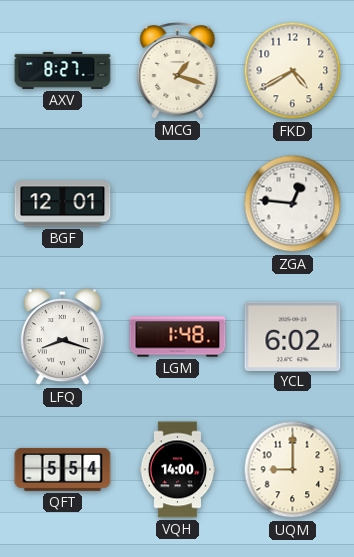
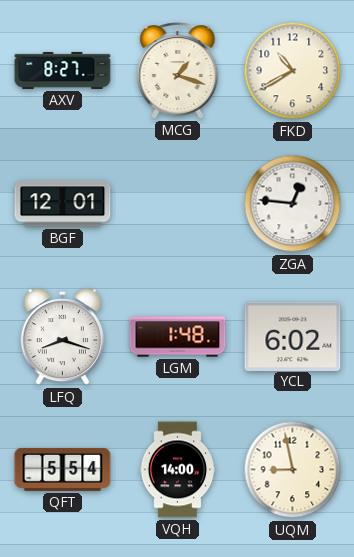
FKD: 4:40 -> 10:40
UQM: 9:00 -> 8:58
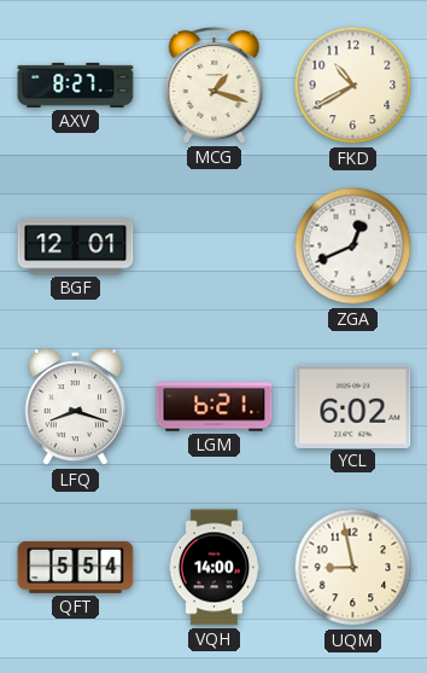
ZGA: 12:46 -> 12:41
LGM: 1:48 -> 6:21
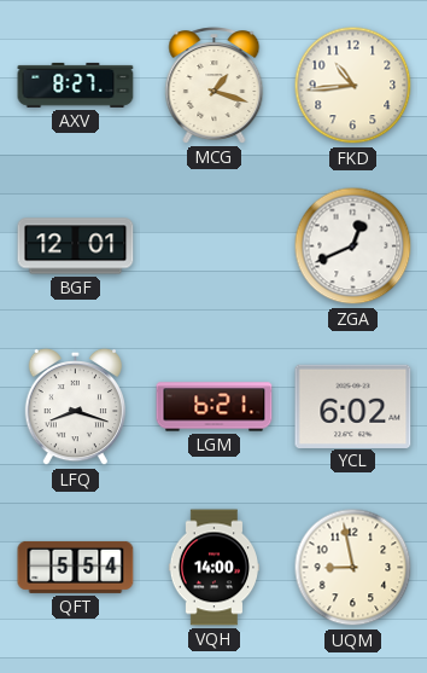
FKD: 10:40 -> 10:44
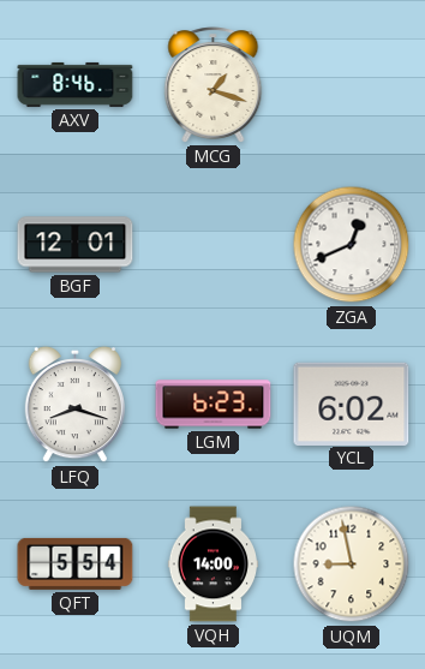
AXV: 8:27 -> 8:46
FKD: 10:44 -> none
LGM: 6:21 -> 6:23
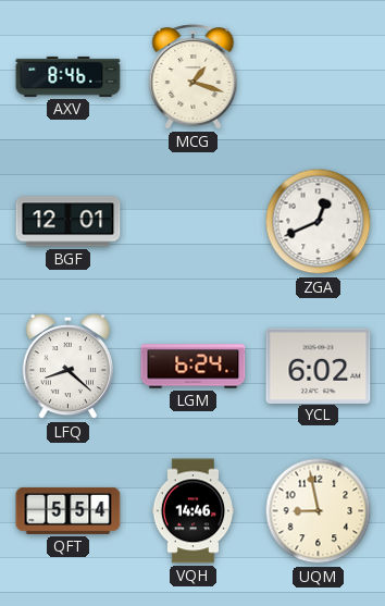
LFQ: 8:18 -> 8:22
LGM: 6:23 -> 6:24
VQH: 14:00 -> 14:46
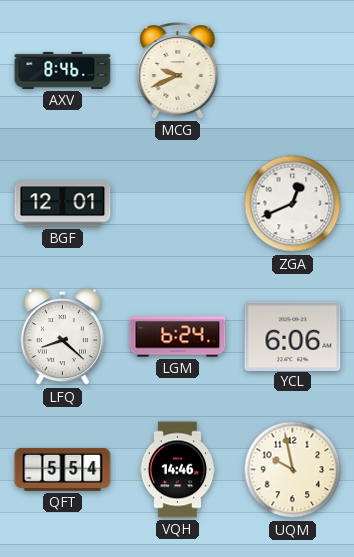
MCG: 1:18 -> 9:41
YCL: 6:02 -> 6:06
UQM: 8:58 -> 9:58
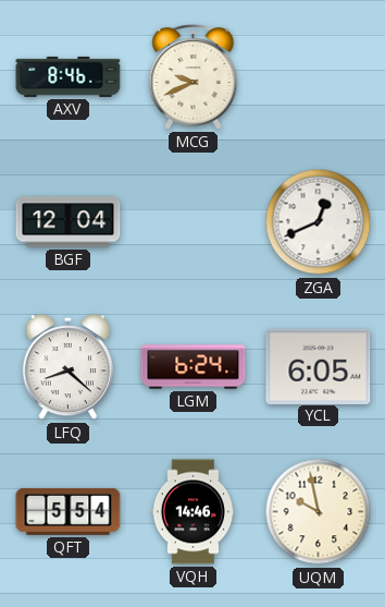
BGF: 12:01 -> 12:04
YCL: 6:06 -> 6:05
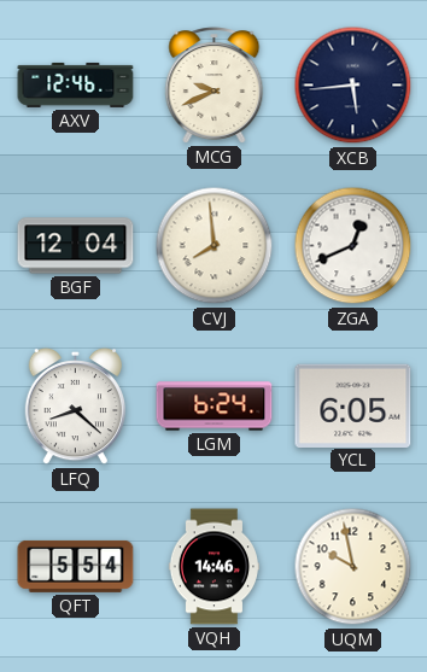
AXV: 8:46 -> 12:46
XCB: none -> 5:44
CVJ: none -> 7:59
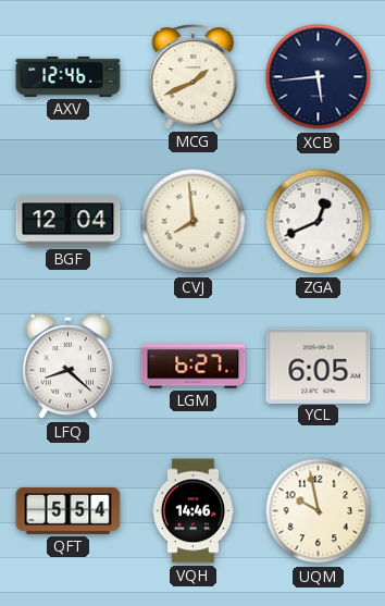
MCG: 9:41 -> 1:41
LGM: 6:24 -> 6:27
